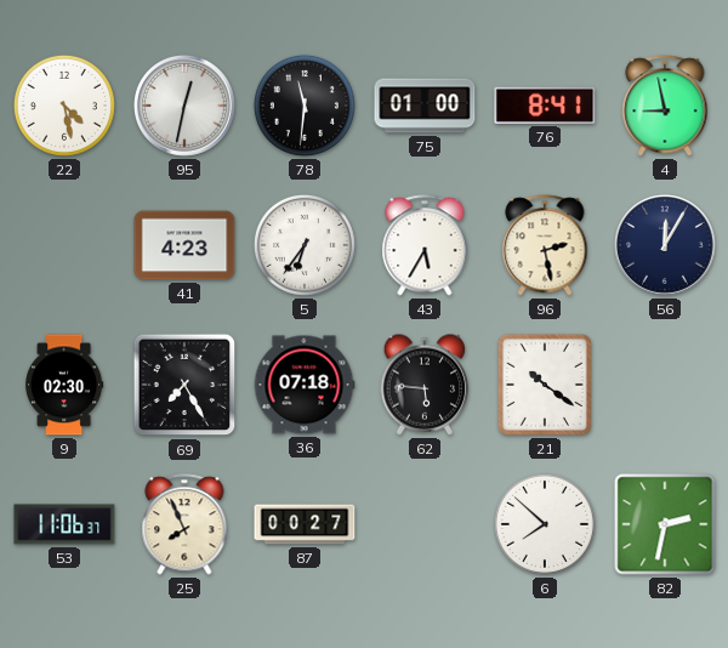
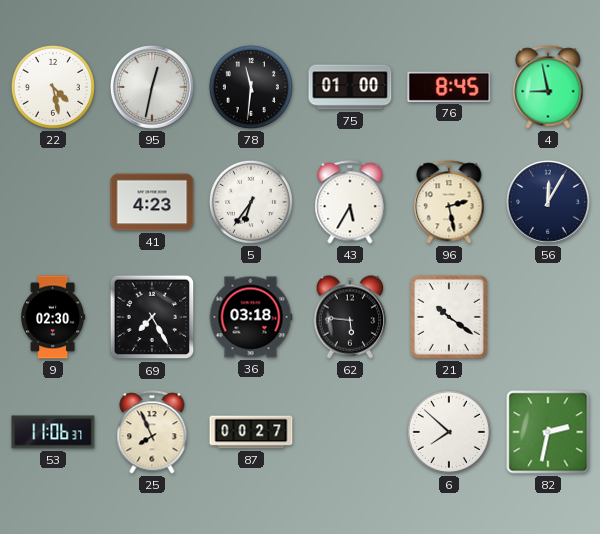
76: 8:41 -> 8:45
36: 07:18 -> 03:18
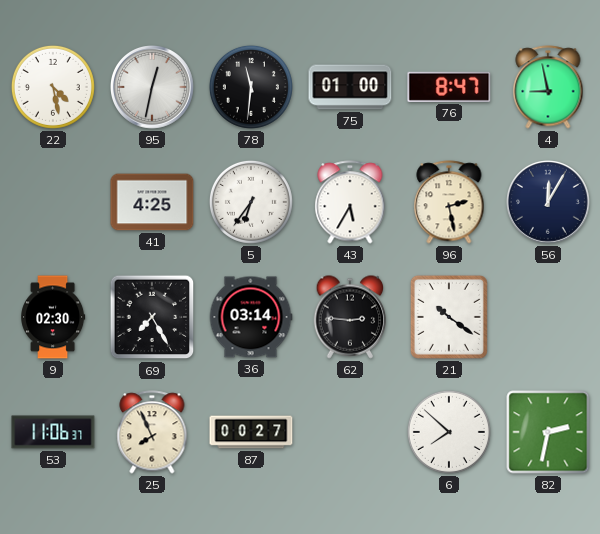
76: 8:45 -> 8:47
41: 4:23 -> 4:25
36: 03:18 -> 03:14
62: 5:46 -> 2:46
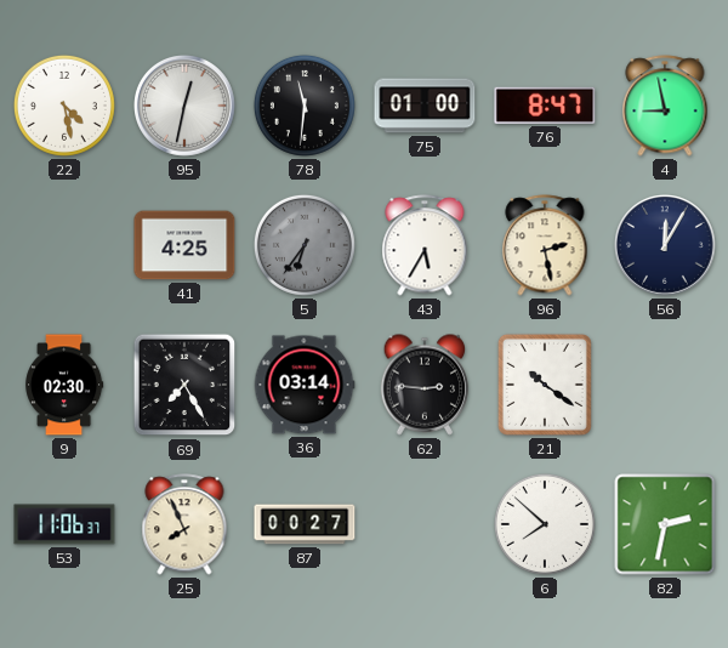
5 dial: white -> grey
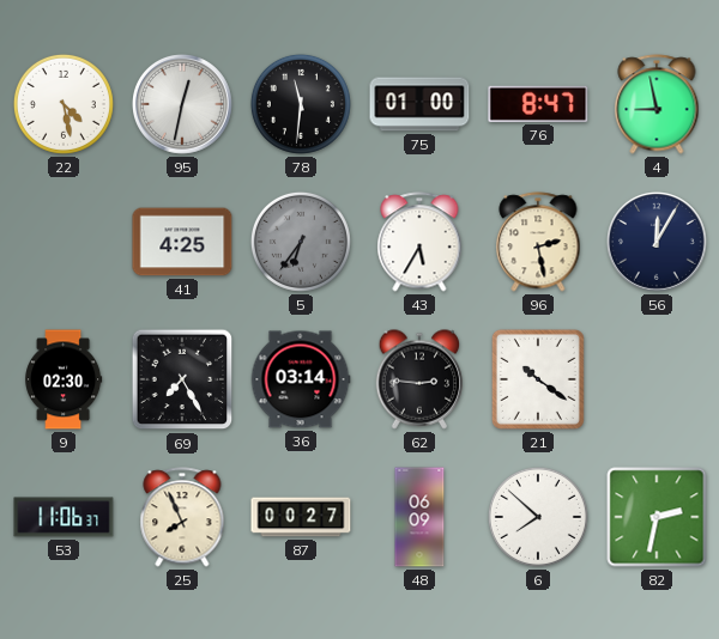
48: none -> 06:09
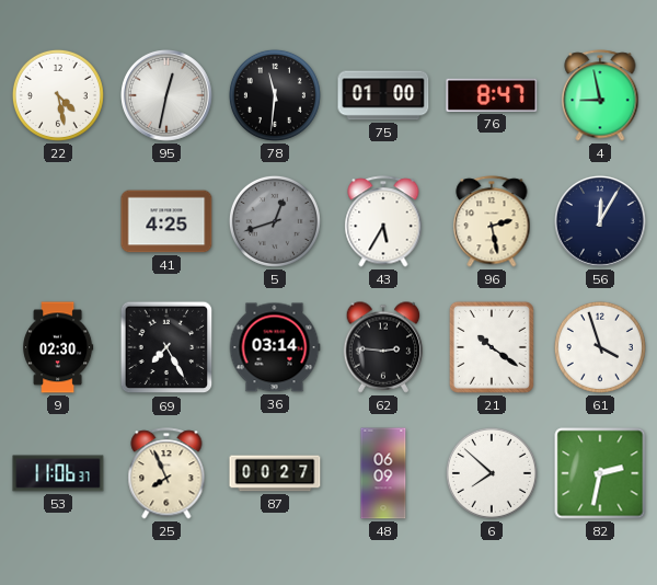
5: 6:36 -> 12:42
61: none -> 3:57
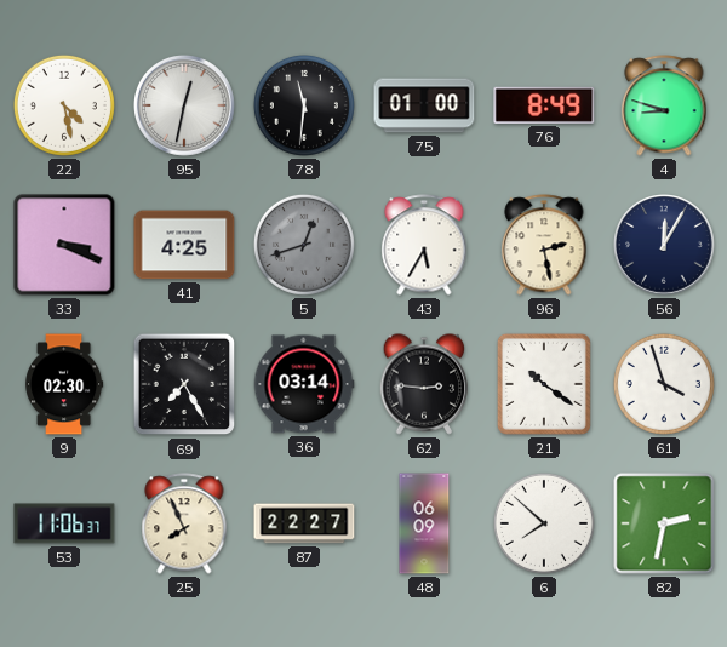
76: 8:47 -> 8:49
4: 8:58 -> 8:48
33: none -> 3:19
87: 00:27 -> 22:27
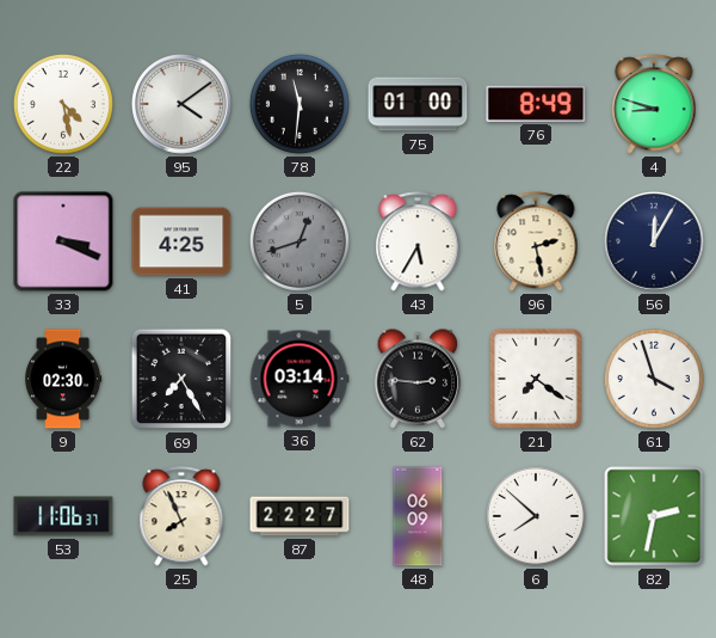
95: 12:32 -> 4:09
21: 10:21 -> 7:21
